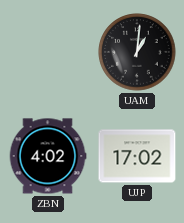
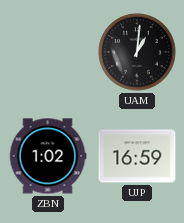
ZBN: 4:02 -> 1:02
UJP: 17:02 -> 16:59
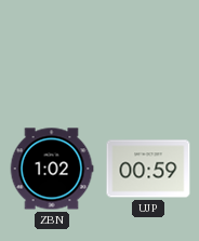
UAM: 1:01 -> none
UJP: 16:59 -> 00:59
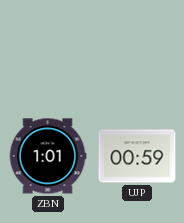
ZBN: 1:02 -> 1:01
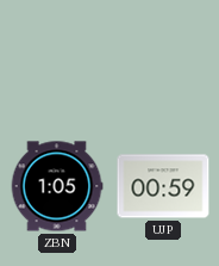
ZBN: 1:01 -> 1:05
